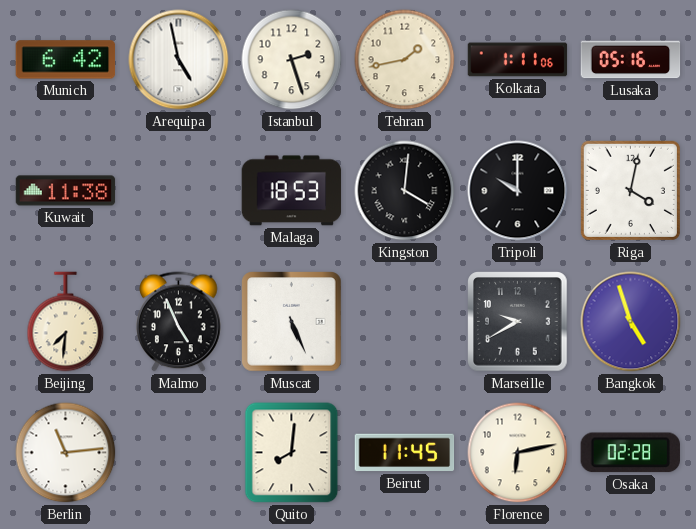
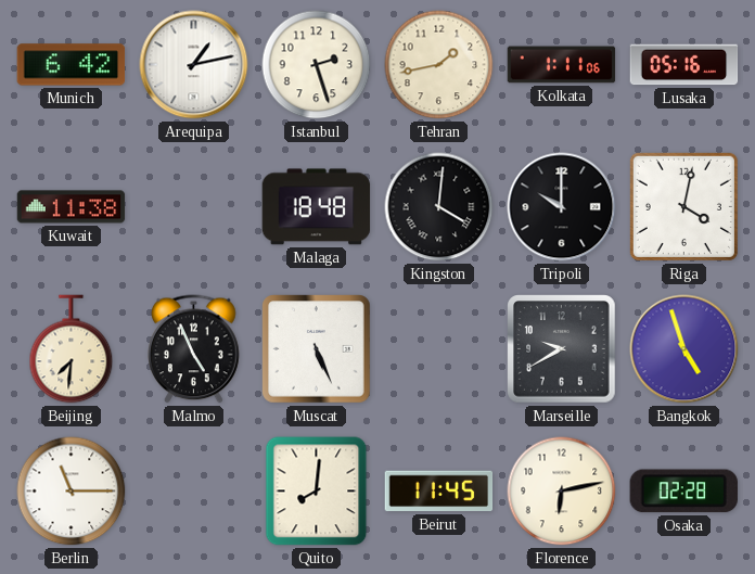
Arequipa: 4:58 -> 1:13
Malaga: 18:53 -> 18:48
Berlin: 11:14 -> 11:15
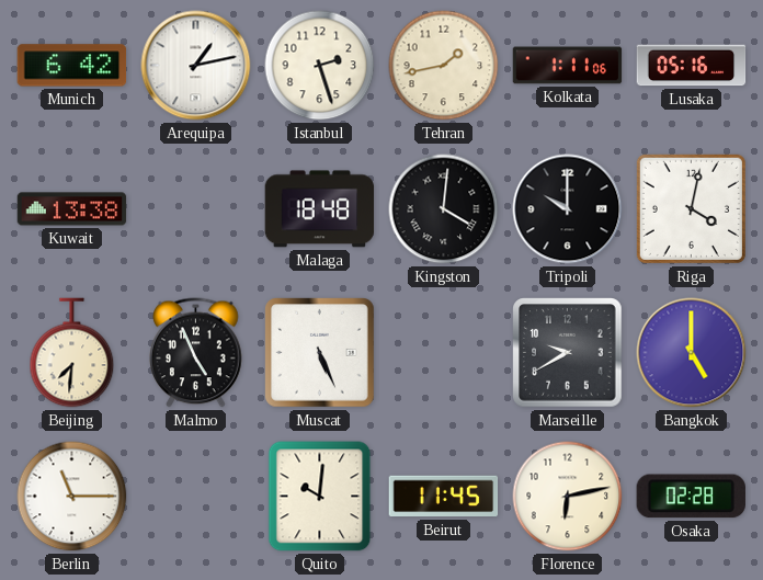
Kuwait: 11:38 -> 13:38
Bangkok: 4:57 -> 5:00
Quito: 8:01 -> 10:01
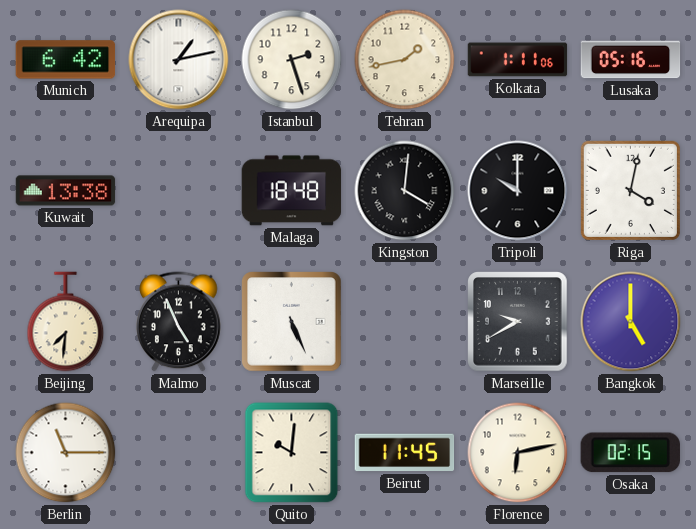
Osaka: 02:28 -> 02:15
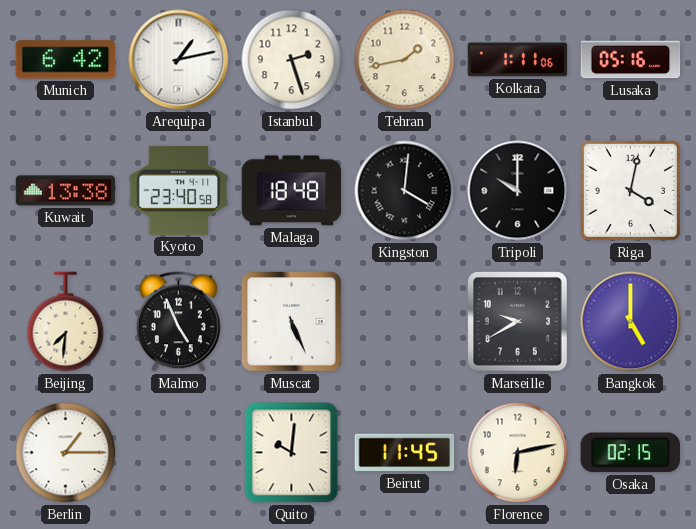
Kyoto: none -> 23:40
Berlin: 11:15 -> 1:15
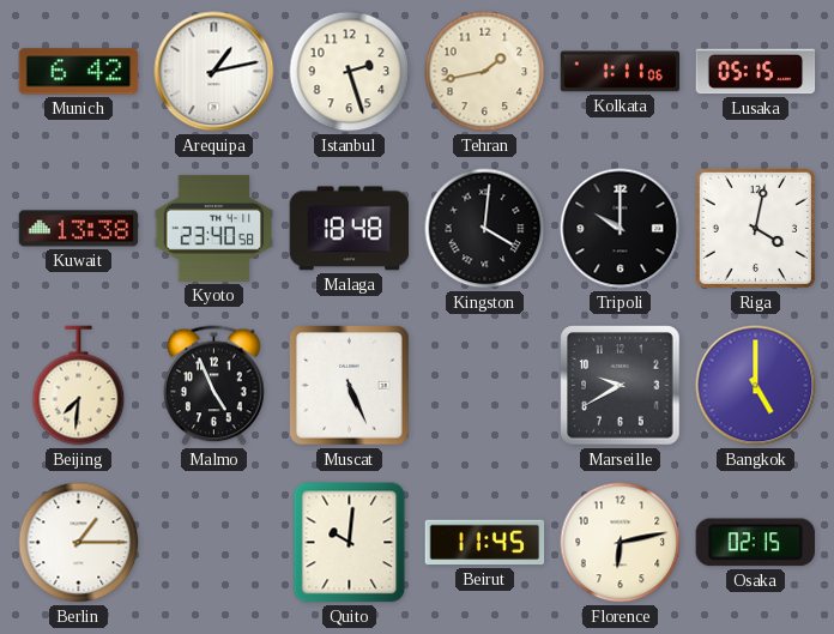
Lusaka: 05:16 -> 05:15
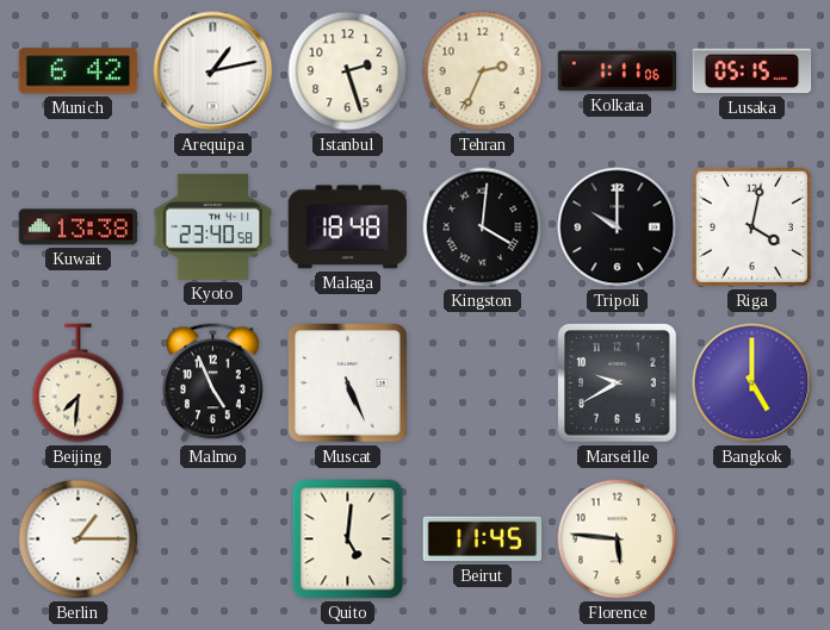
Tehran: 1:43 -> 2:34
Quito: 10:01 -> 5:01
Florence: 6:13 -> 5:46
Osaka: 02:15 -> none
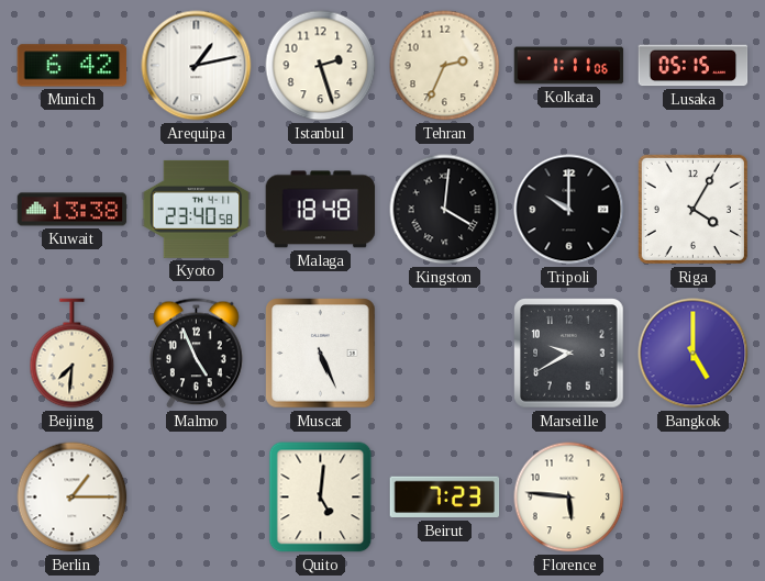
Riga: 4:02 -> 4:05
Beirut: 11:45 -> 7:23
